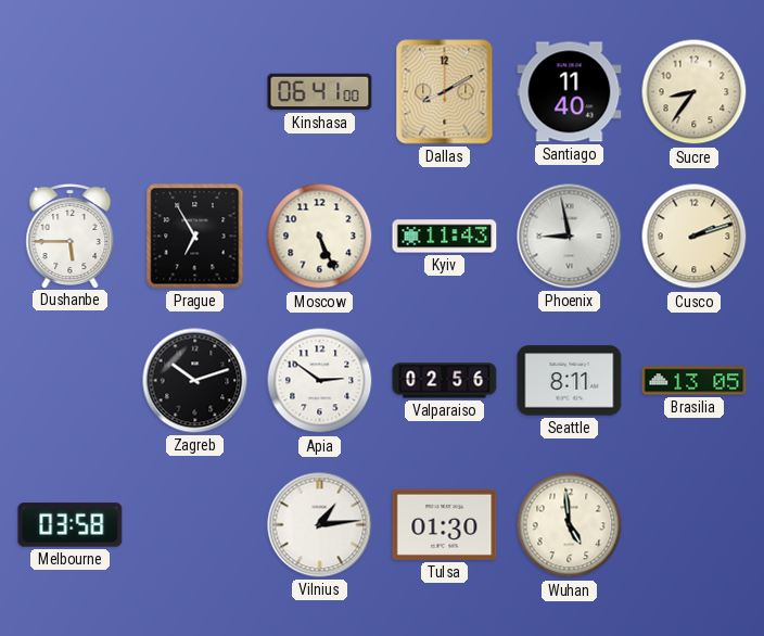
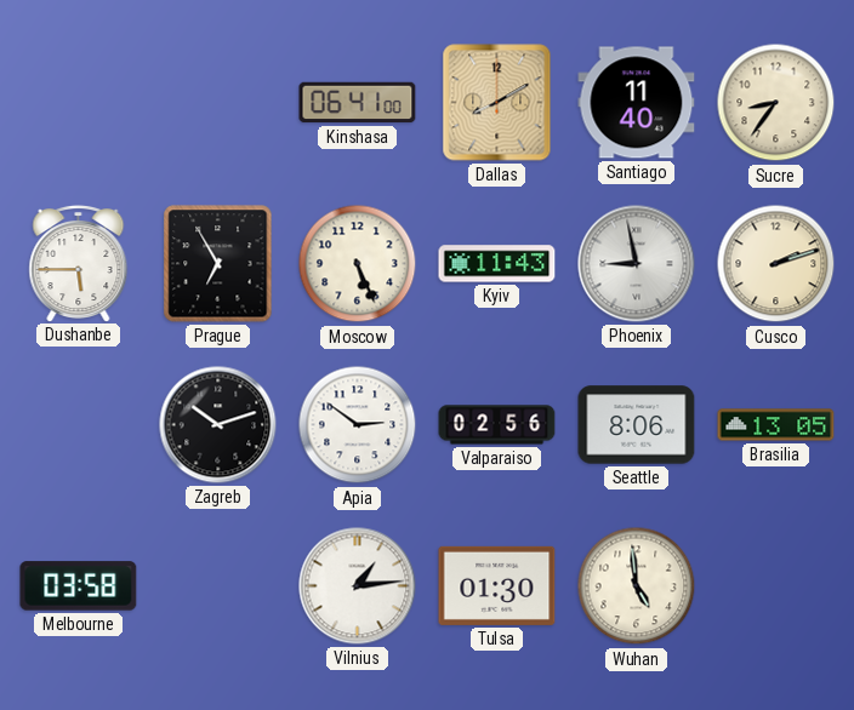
Seattle: 8:11 -> 8:06
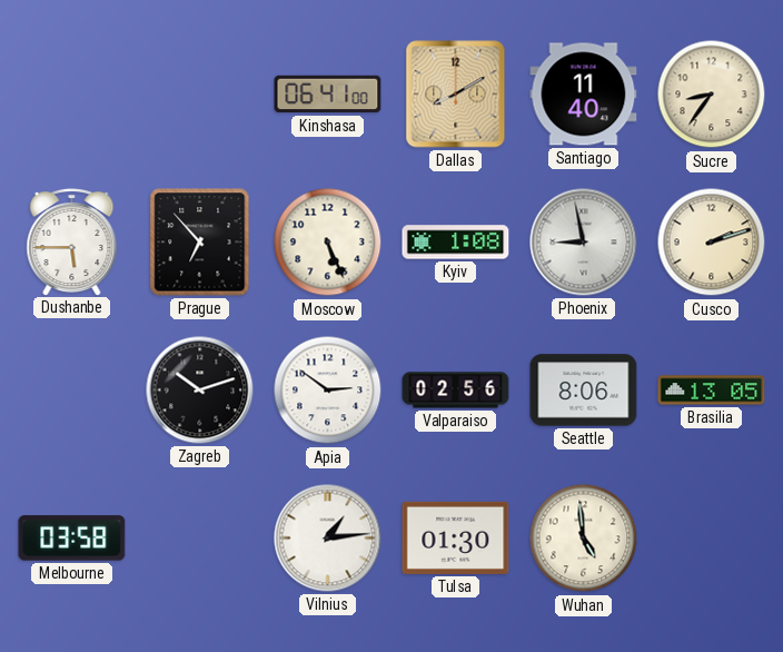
Prague: 6:55 -> 6:53
Kyiv: 11:43 -> 1:08
